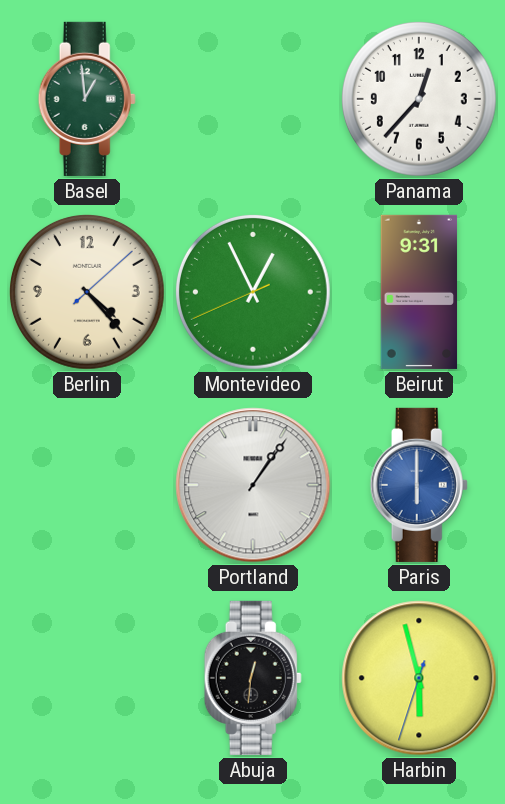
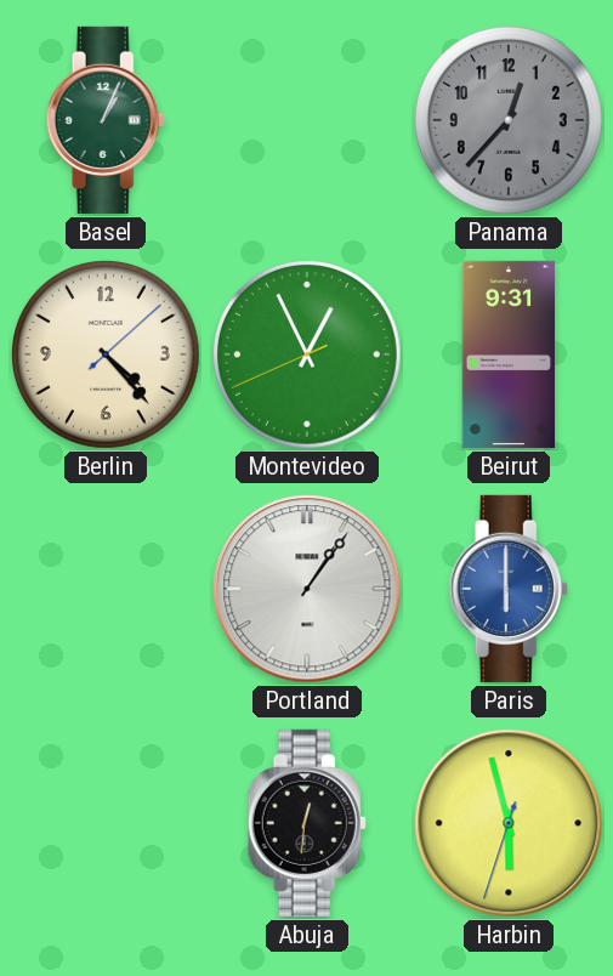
Basel: 12:59 -> 1:04
Panama dial: white -> grey
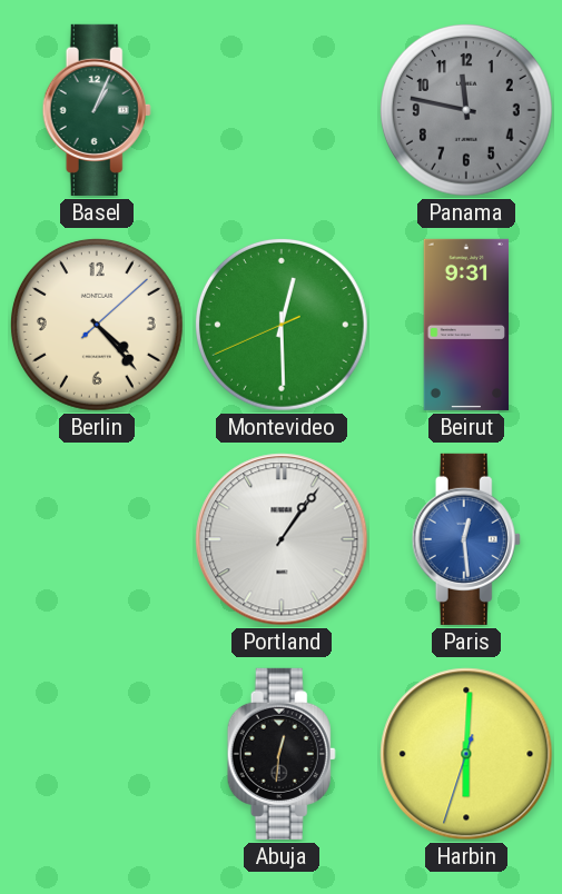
Panama: 12:37 -> 11:47
Montevideo: 12:55 -> 12:29
Paris: 6:00 -> 12:29
Harbin: 5:57 -> 6:00
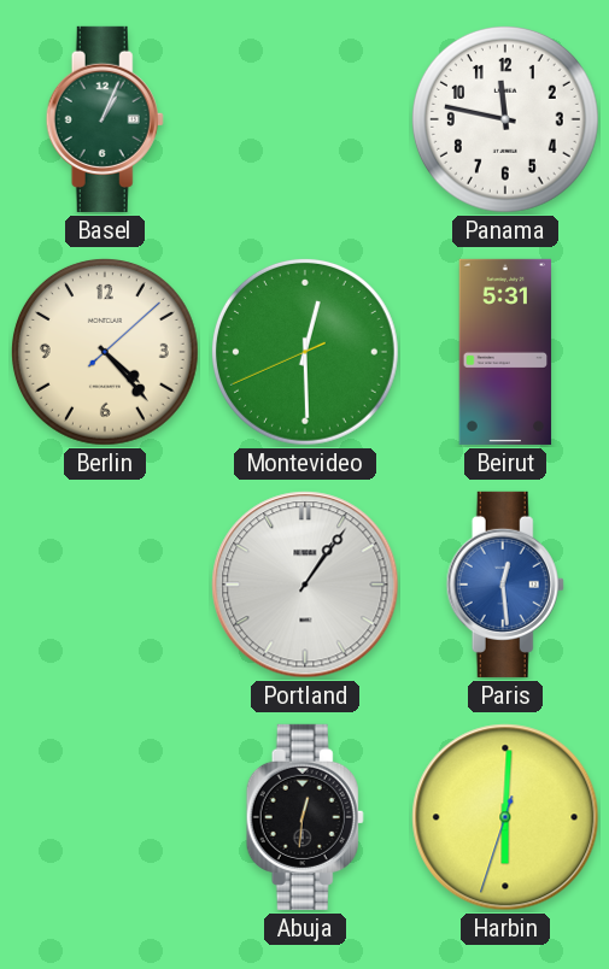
Panama dial: grey -> white
Beirut: 9:31 -> 5:31
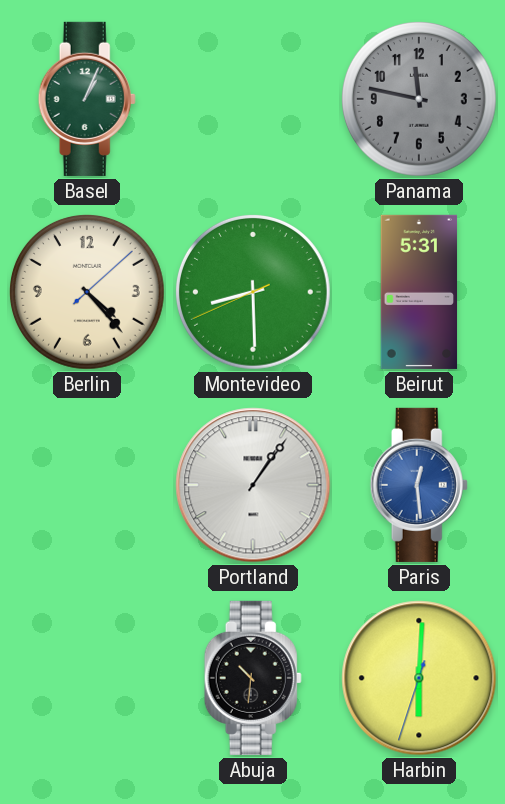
Panama dial: white -> grey
Montevideo: 12:29 -> 8:29
Abuja: 12:31 -> 10:31
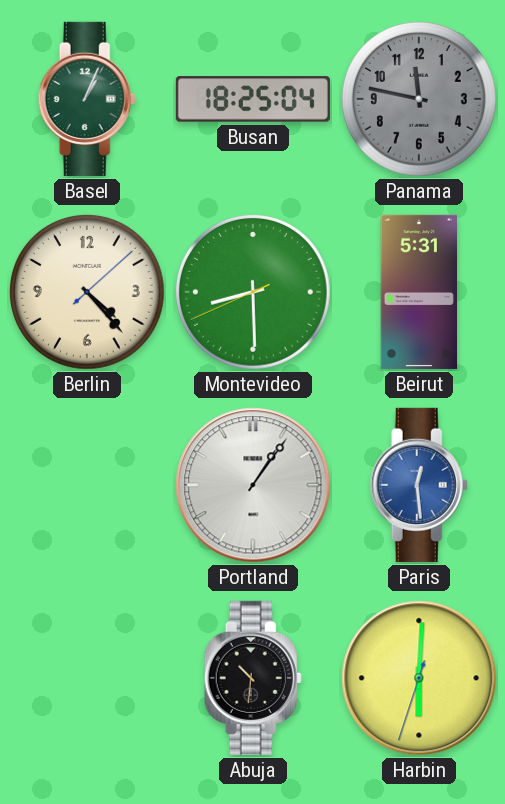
Busan: none -> 18:25
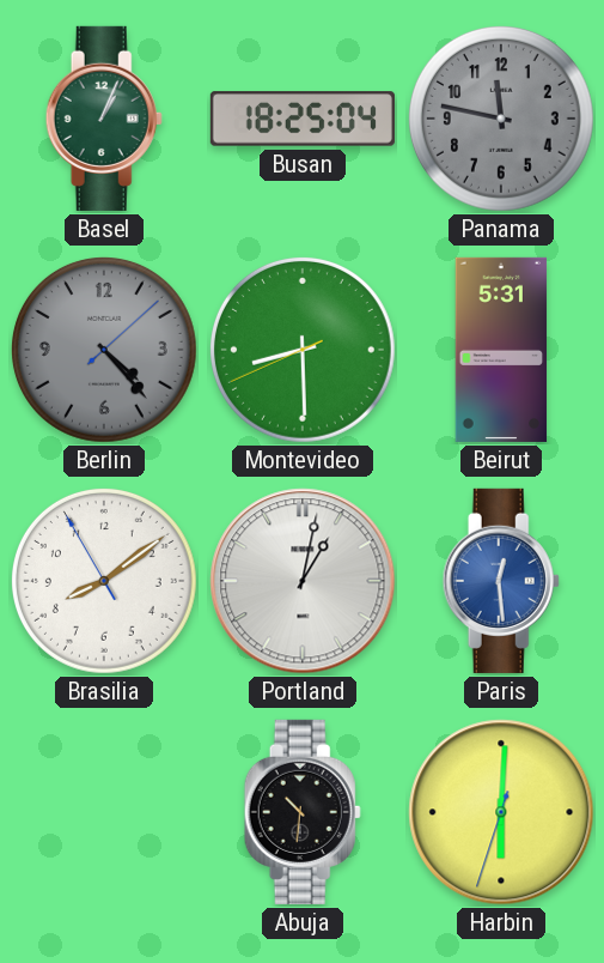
Berlin dial: cream -> grey
Brasilia: none -> 8:08
Portland: 1:06 -> 1:02
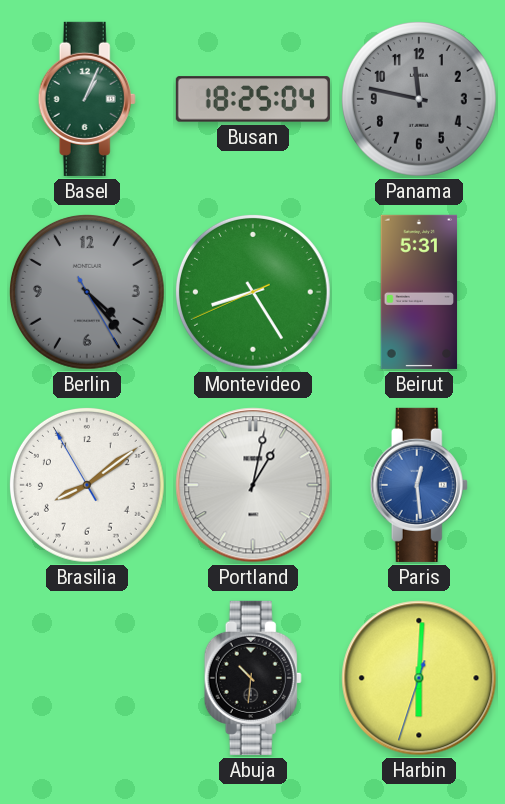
Berlin: 4:23:08 -> 4:23:25
Montevideo: 8:29 -> 8:24
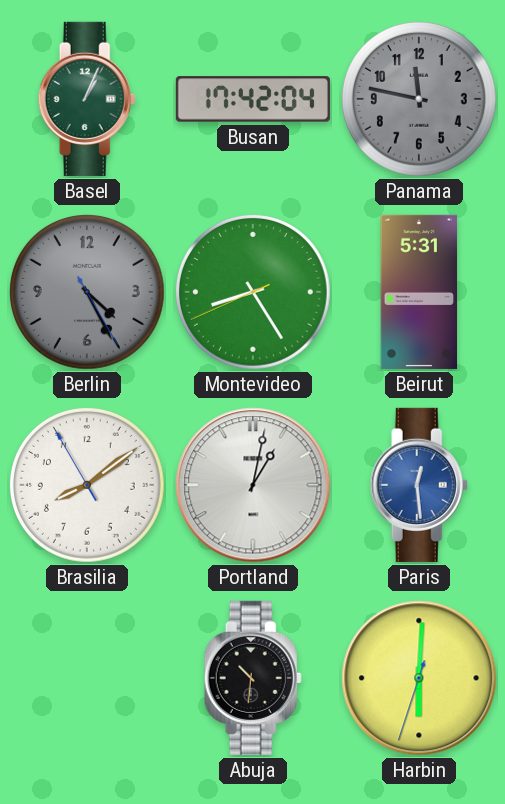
Busan: 18:25 -> 17:42
Berlin: 4:23 -> 4:25
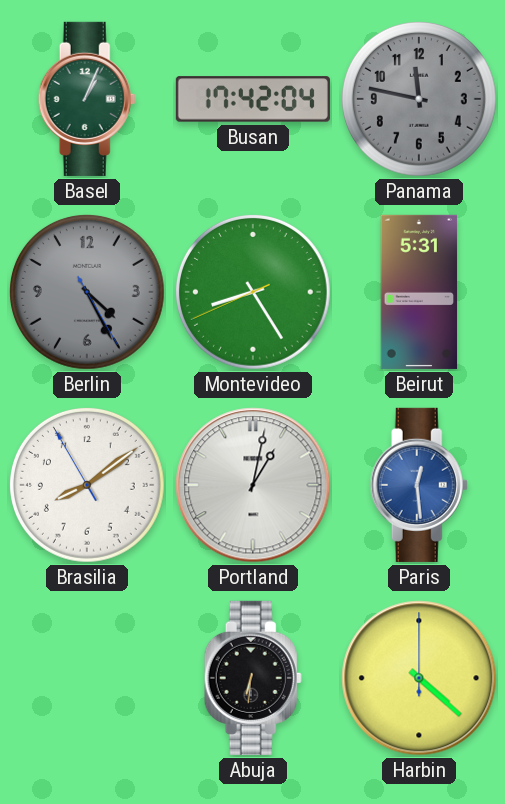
Abuja: 10:31 -> 6:31
Harbin: 6:00 -> 4:22
